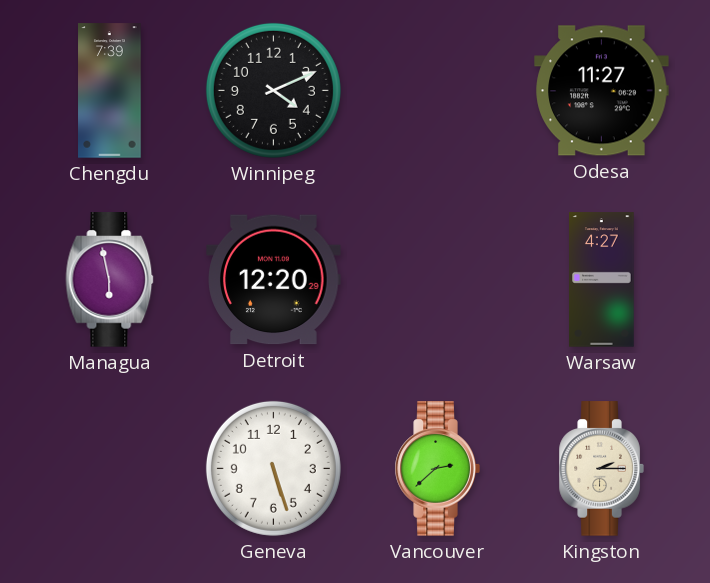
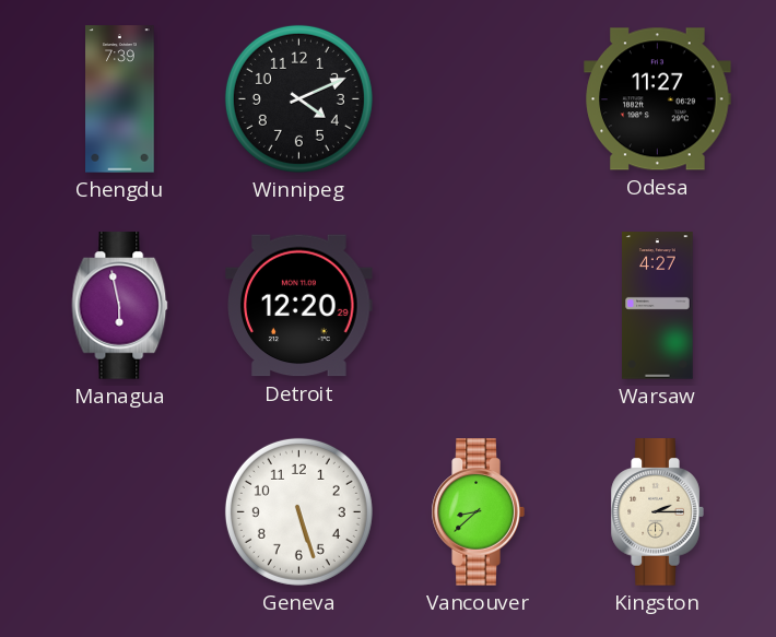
Vancouver: 2:38 -> 8:38
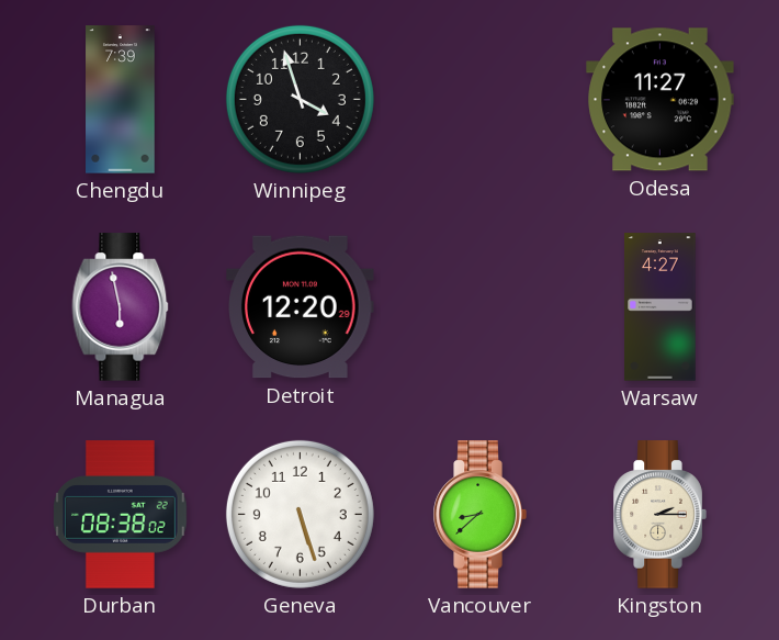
Winnipeg: 4:11 -> 3:57
Durban: none -> 08:38
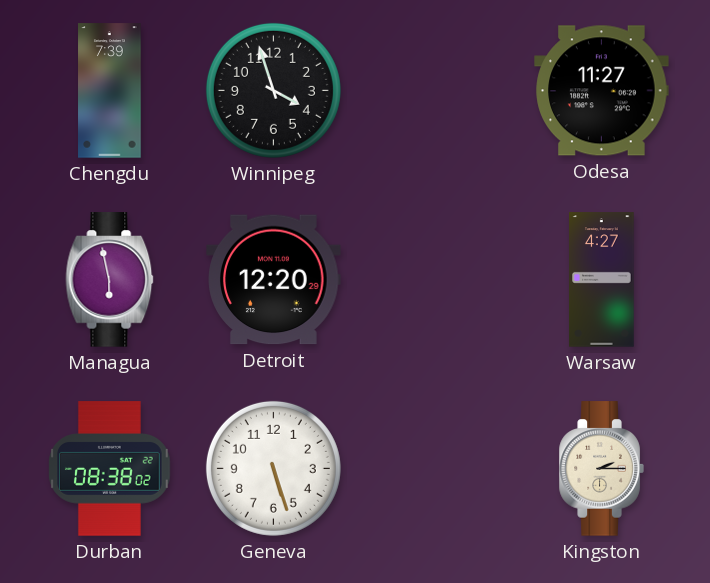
Vancouver: 8:38 -> none
